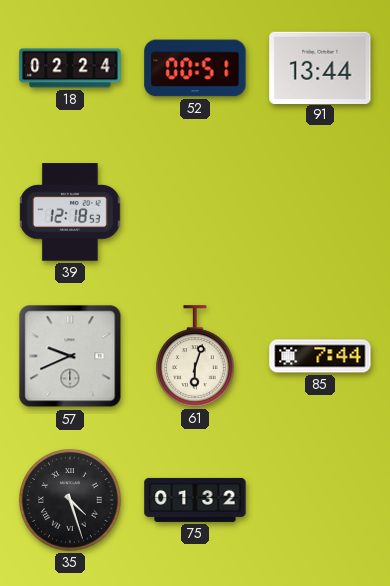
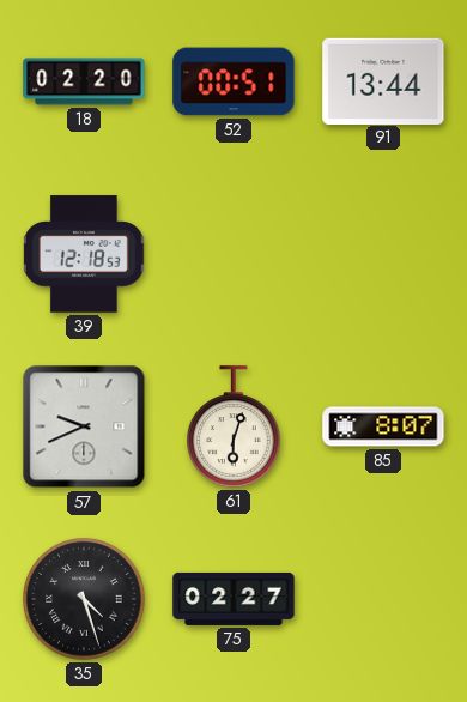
18: 02:24 -> 02:20
85: 7:44 -> 8:07
75: 01:32 -> 02:27
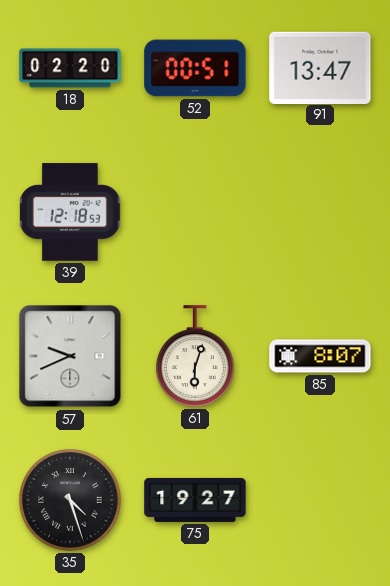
91: 13:44 -> 13:47
75: 02:27 -> 19:27
